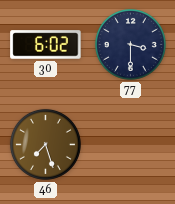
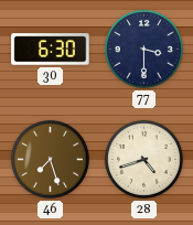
30: 6:02 -> 6:30
28: none -> 4:42
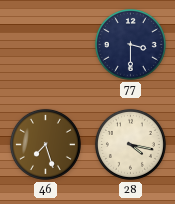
30: 6:30 -> none
28: 4:42 -> 4:17
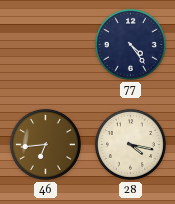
77: 3:30 -> 4:24
46: 7:27 -> 6:44
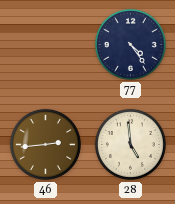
46: 6:44 -> 2:44
28: 4:17 -> 4:59
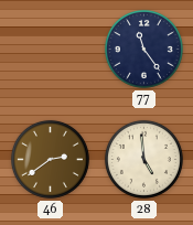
77: 4:24 -> 11:24
46: 2:44 -> 2:39
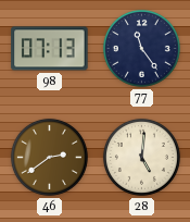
98: none -> 07:13
28: 4:59 -> 5:01
